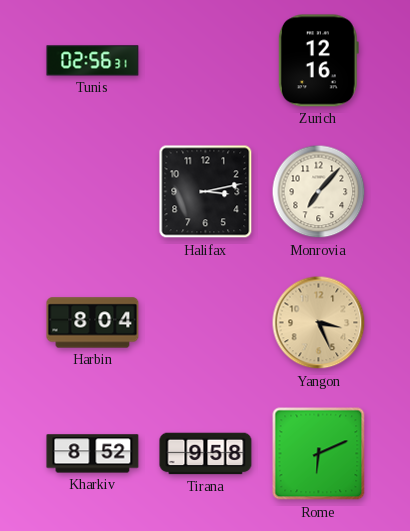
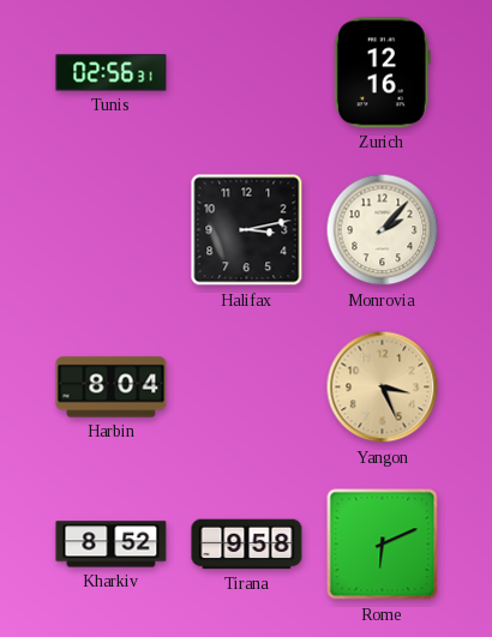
Monrovia: 7:07 -> 2:07
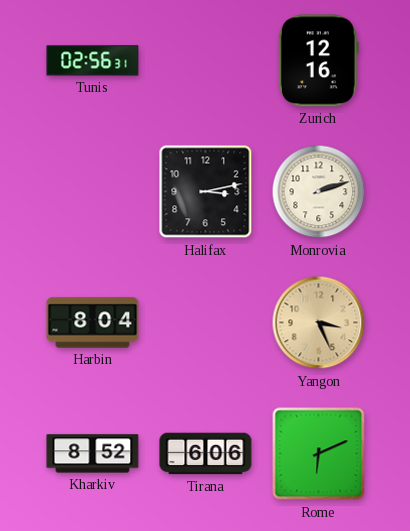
Monrovia: 2:07 -> 2:12
Tirana: 9:58 -> 6:06
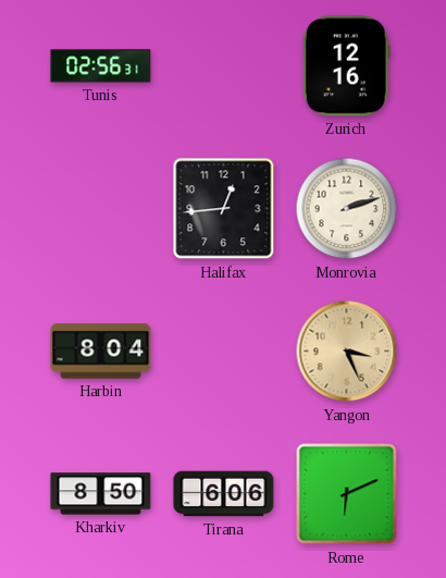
Halifax: 3:13 -> 12:44
Kharkiv: 8:52 -> 8:50
